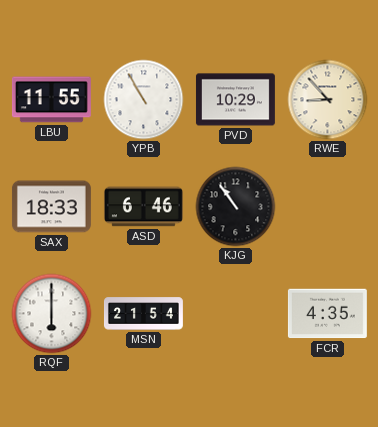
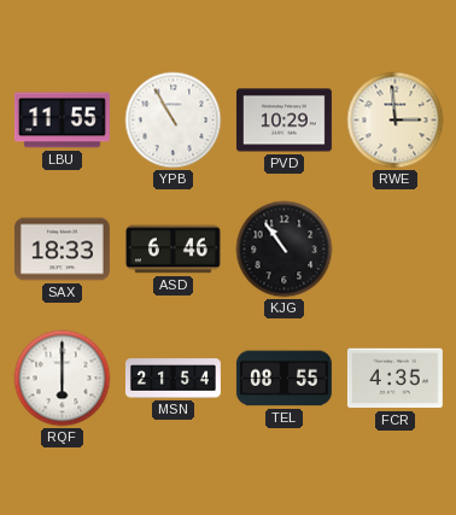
RWE: 8:53 -> 2:59
TEL: none -> 08:55
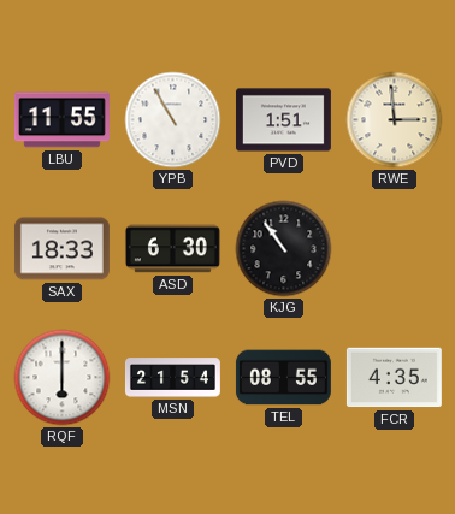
PVD: 10:29 -> 1:51
ASD: 6:46 -> 6:30
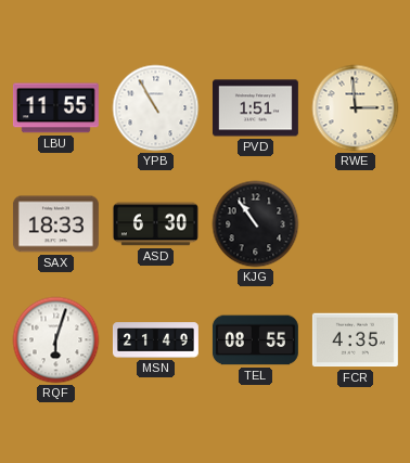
RQF: 6:00 -> 6:03
MSN: 21:54 -> 21:49
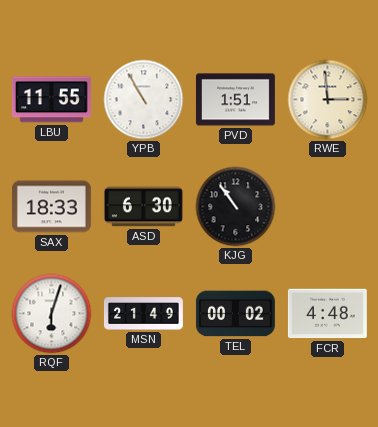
TEL: 08:55 -> 00:02
FCR: 4:35 -> 4:48
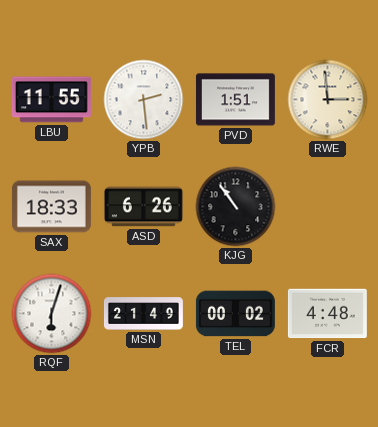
YPB: 10:55 -> 2:29
ASD: 6:30 -> 6:26
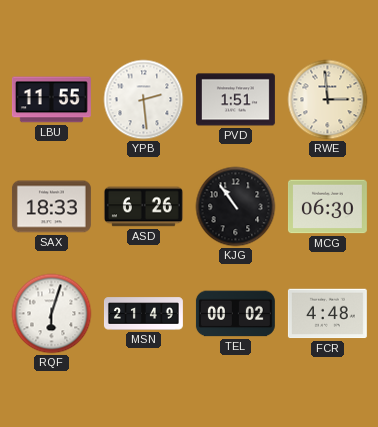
MCG: none -> 06:30
